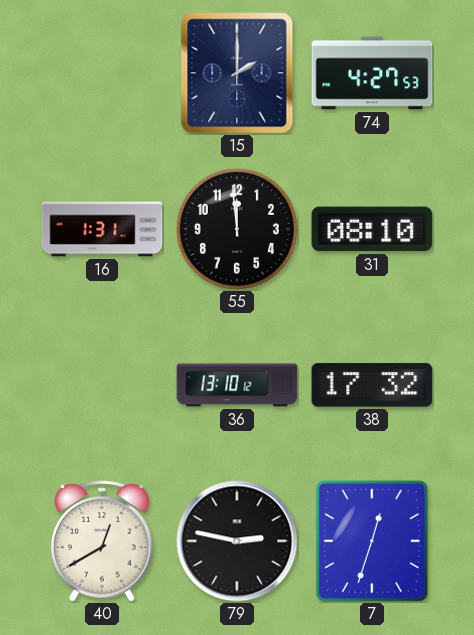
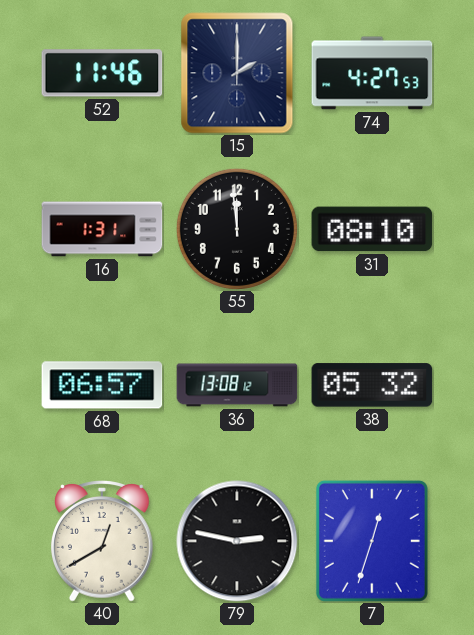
52: none -> 11:46
68: none -> 06:57
36: 13:10 -> 13:08
38: 17:32 -> 05:32
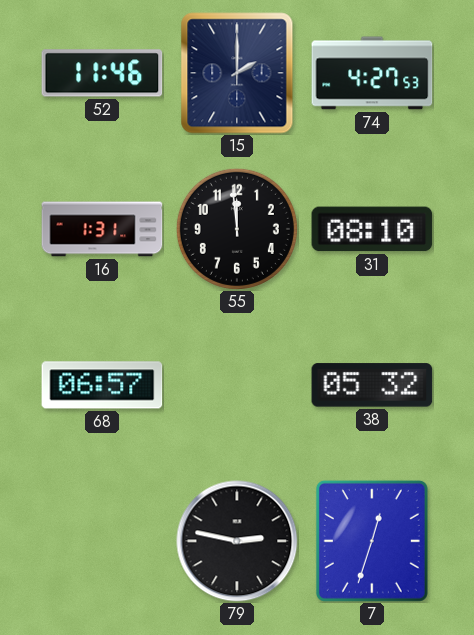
36: 13:08 -> none
40: 12:40 -> none
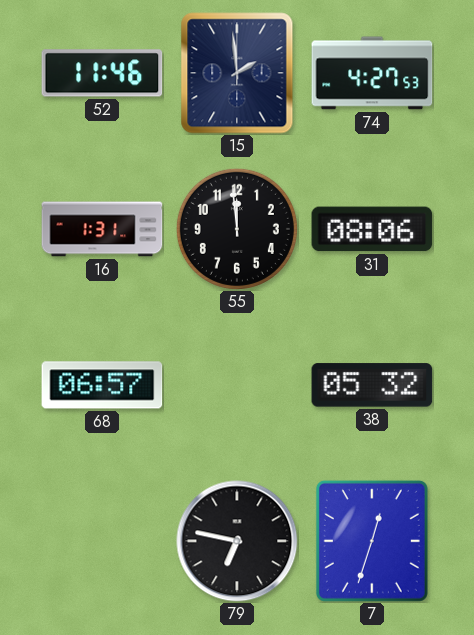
15: 2:00 -> 1:59
31: 08:10 -> 08:06
79: 2:47 -> 6:47
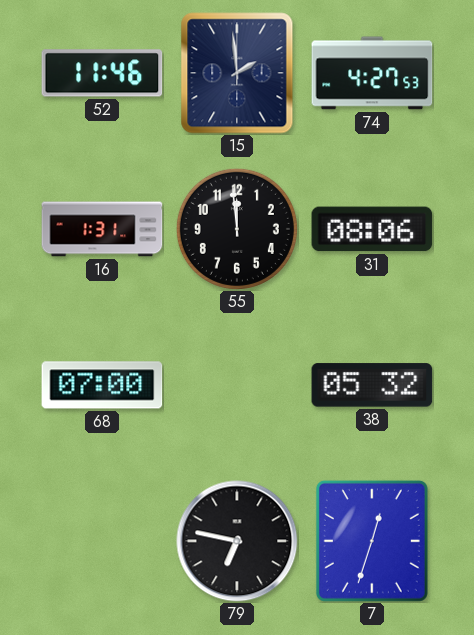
68: 06:57 -> 07:00
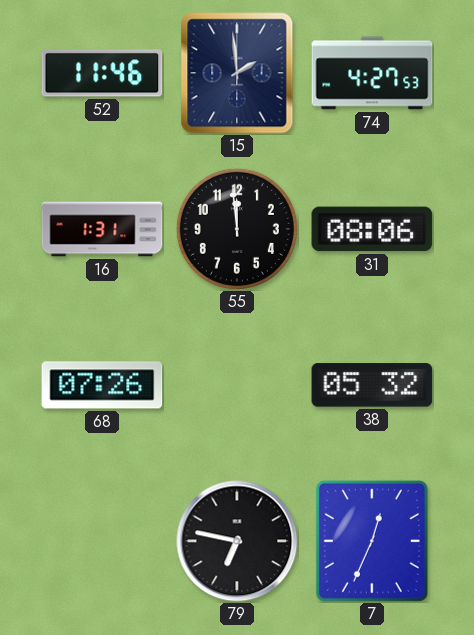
68: 07:00 -> 07:26
7: 12:33 -> 12:34
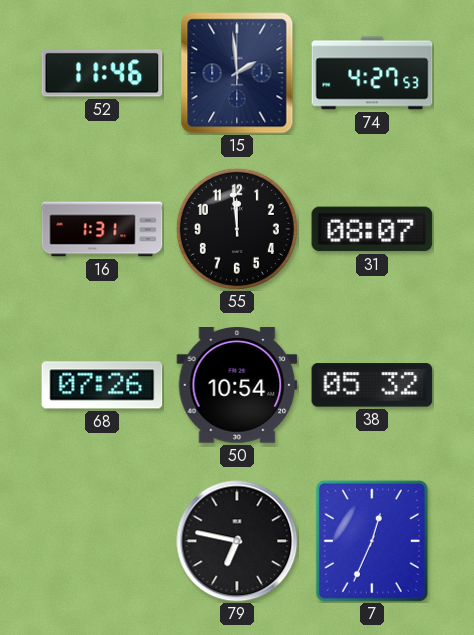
31: 08:06 -> 08:07
50: none -> 10:54
